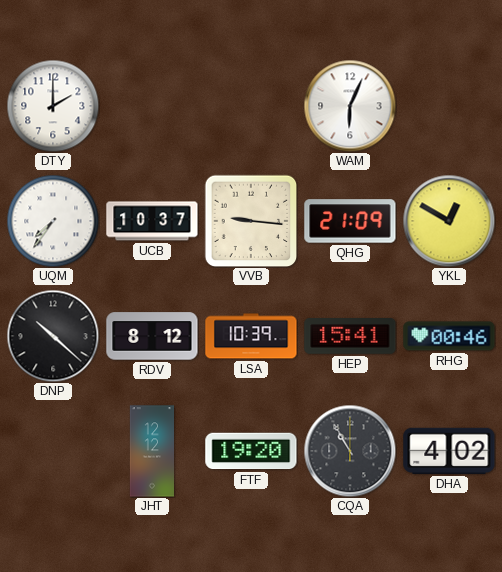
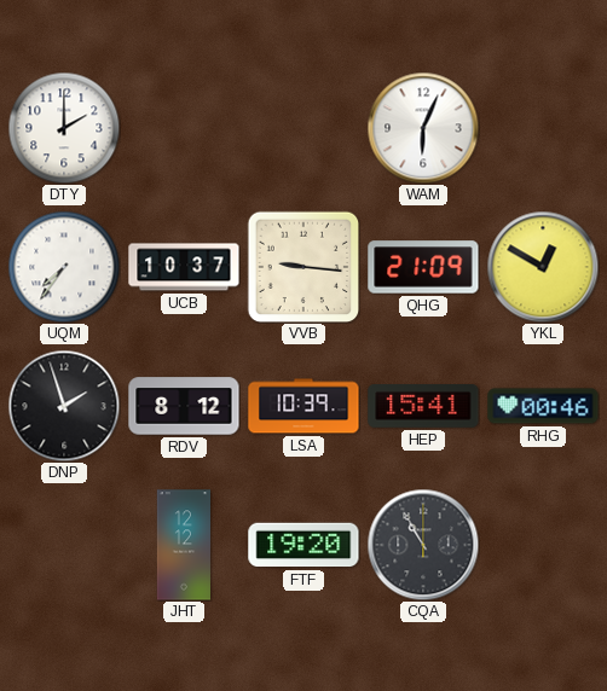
DNP: 10:22 -> 1:57
DHA: 4:02 -> none
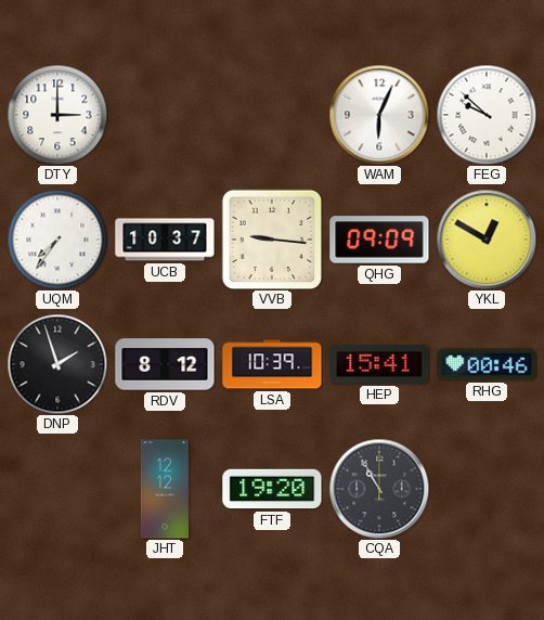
DTY: 2:00 -> 3:00
FEG: none -> 9:52
QHG: 21:09 -> 09:09
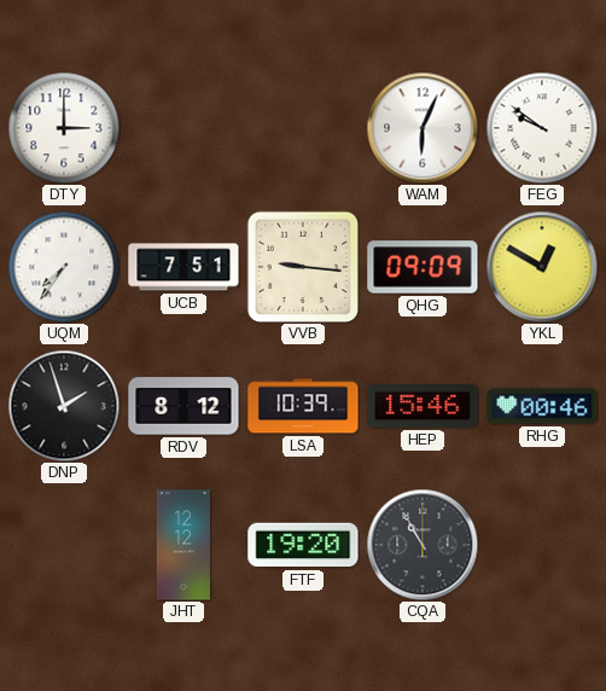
FEG: 9:52 -> 9:51
UCB: 10:37 -> 7:51
HEP: 15:41 -> 15:46
